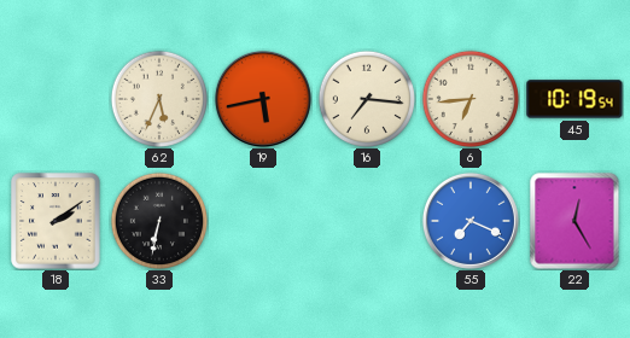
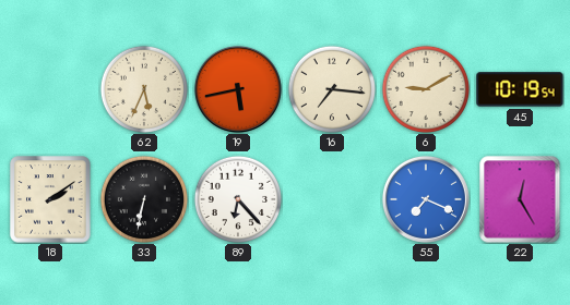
6: 6:44 -> 9:10
89: none -> 6:23
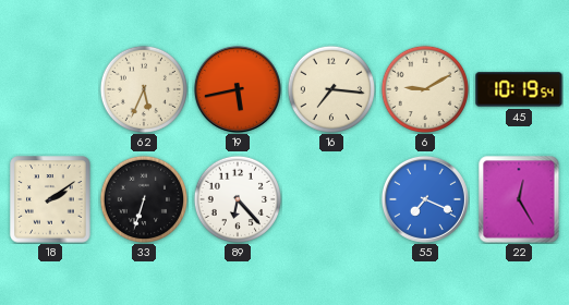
33: 6:32 -> 6:33
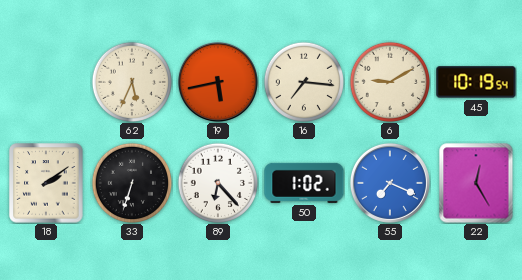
50: none -> 1:02
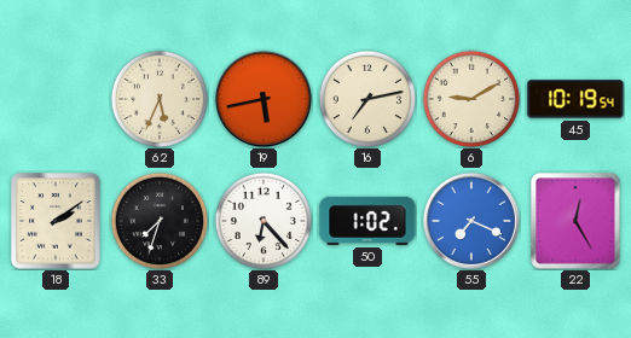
16: 7:16 -> 7:13
33: 6:33 -> 7:33
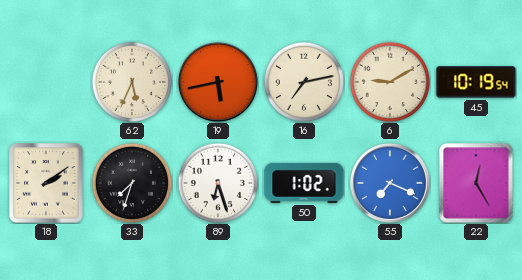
89: 6:23 -> 6:27
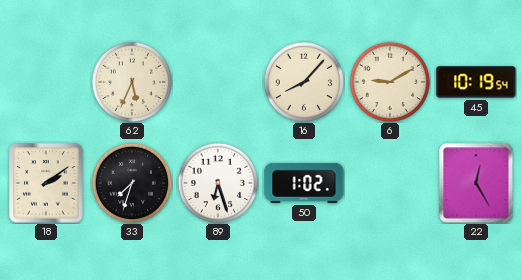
19: 5:43 -> none
16: 7:13 -> 8:07
55: 7:19 -> none
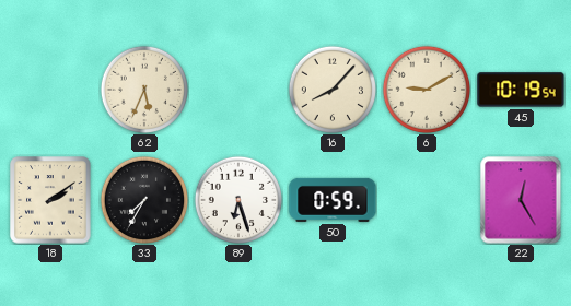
33: 7:33 -> 7:35
50: 1:02 -> 0:59
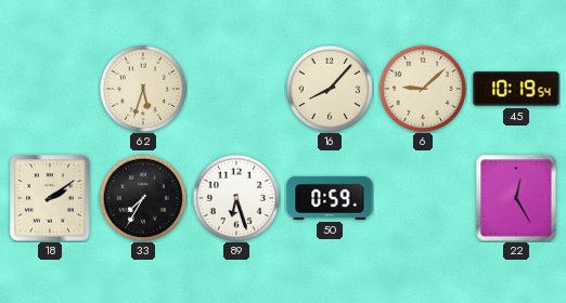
62: 5:34 -> 5:33
6: 9:10 -> 9:08
